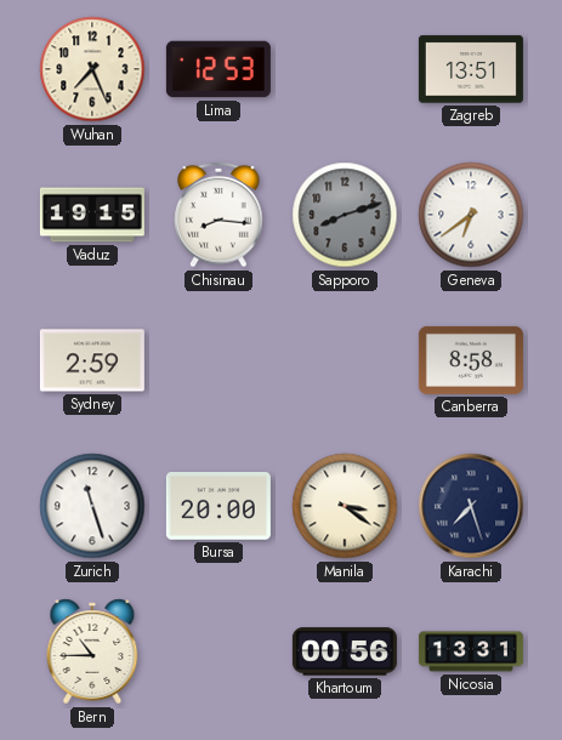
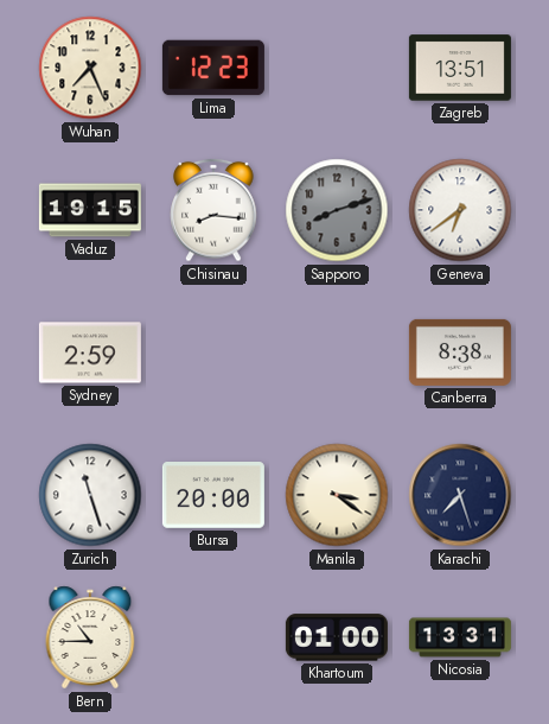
Lima: 12:53 -> 12:23
Canberra: 8:58 -> 8:38
Khartoum: 00:56 -> 01:00
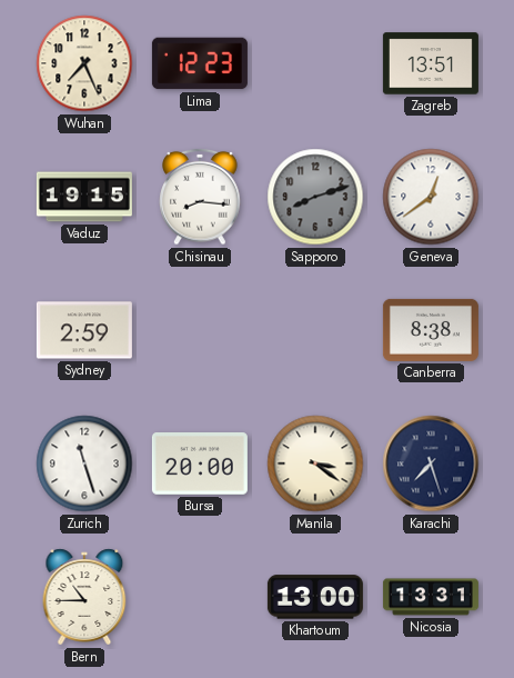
Geneva: 6:39 -> 12:39
Khartoum: 01:00 -> 13:00
